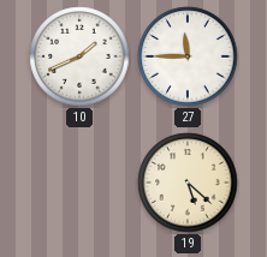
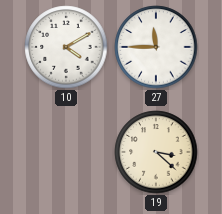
10: 1:41 -> 4:10
19: 5:22 -> 3:22
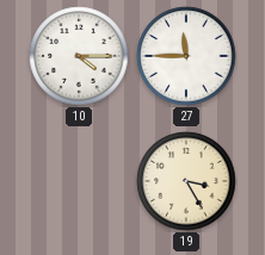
10: 4:10 -> 4:15
19: 3:22 -> 3:25
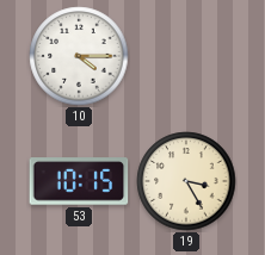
27: 11:45 -> none
53: none -> 10:15
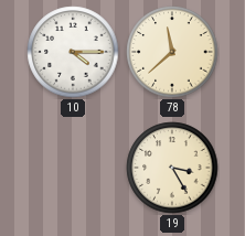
78: none -> 11:38
53: 10:15 -> none
